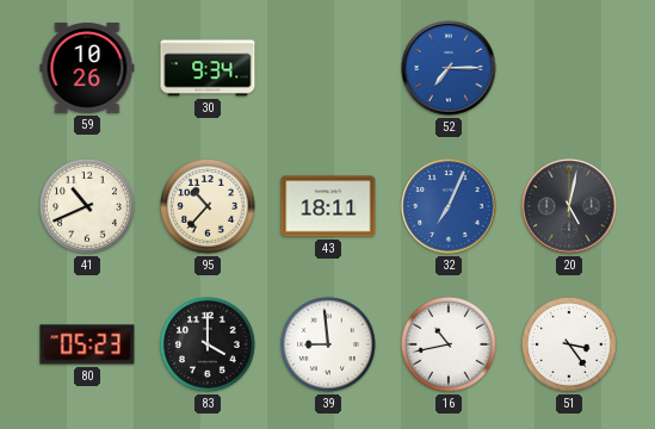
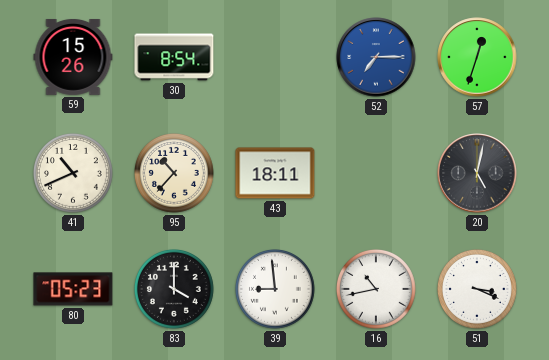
59: 10:26 -> 15:26
30: 9:34 -> 8:54
57: none -> 12:33
32: 7:04 -> none
51: 3:24 -> 3:19
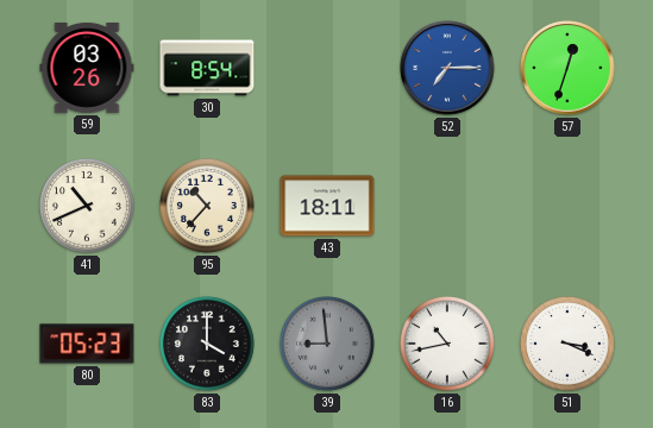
59: 15:26 -> 03:26
20: 5:02 -> none
39 dial: white -> grey
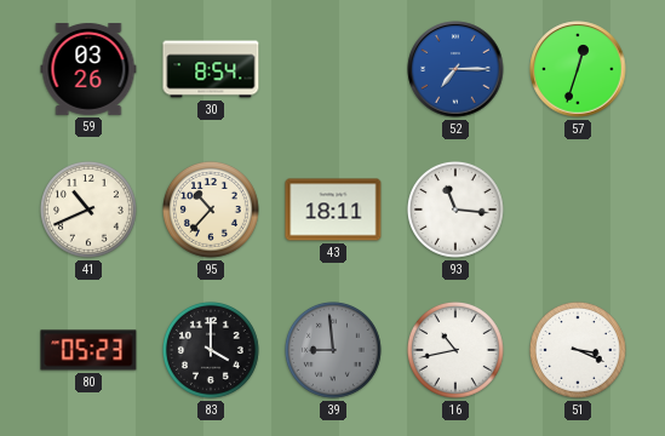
93: none -> 11:16
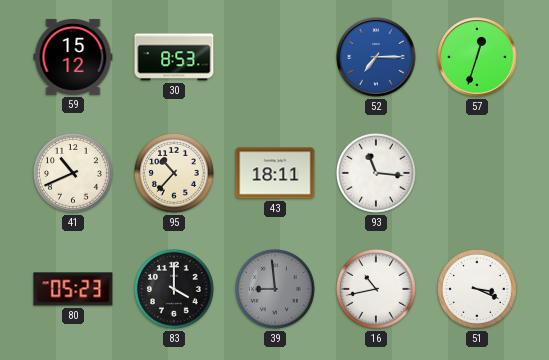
59: 03:26 -> 15:12
30: 8:54 -> 8:53
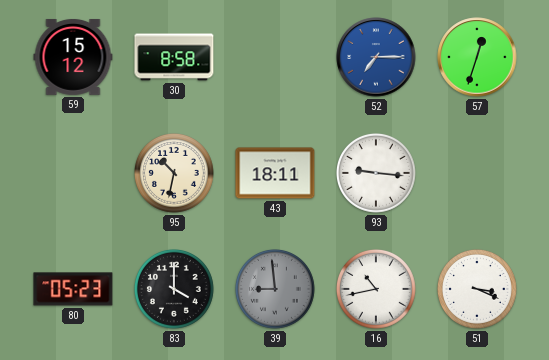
30: 8:53 -> 8:58
41: 10:41 -> none
95: 10:37 -> 10:32
93: 11:16 -> 9:16
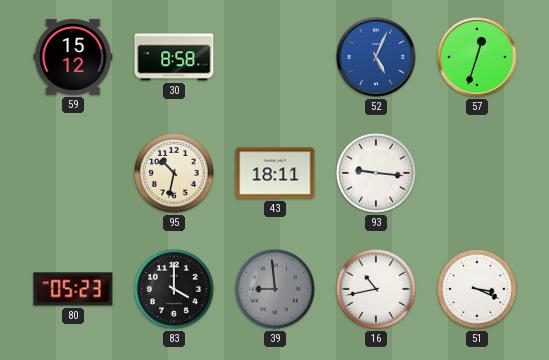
52: 7:15 -> 5:04
